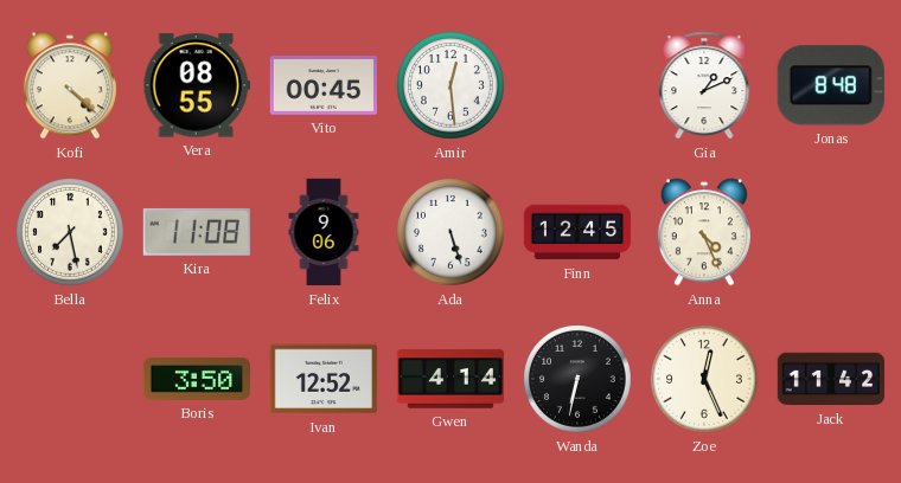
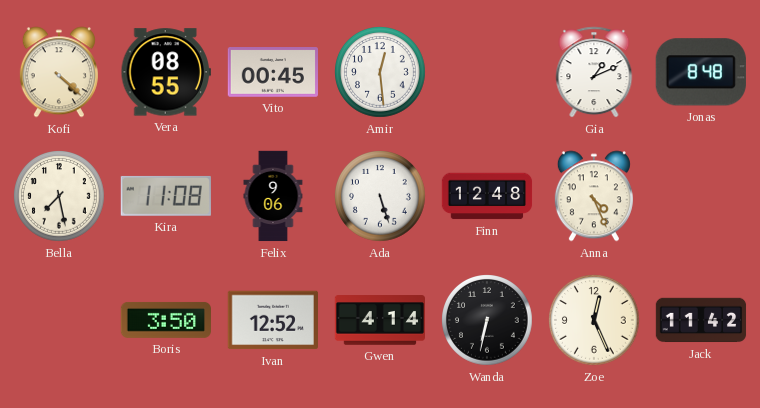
Finn: 12:45 -> 12:48
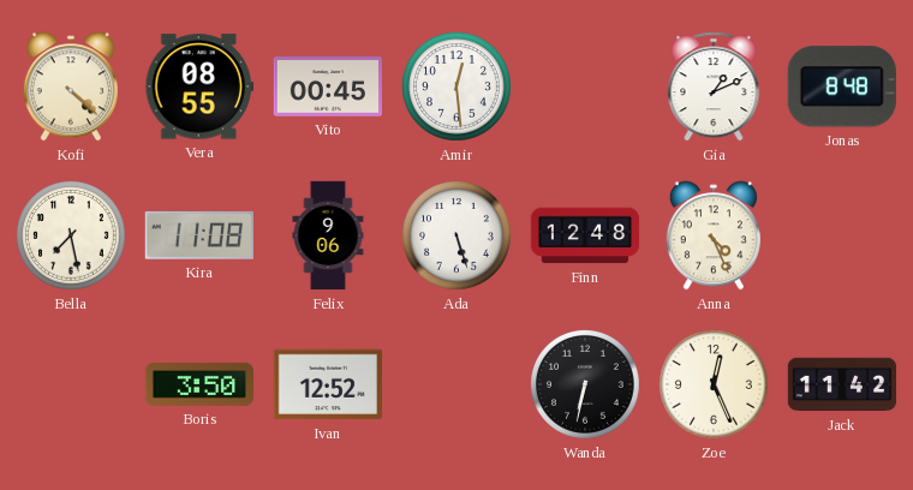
Gwen: 4:14 -> none
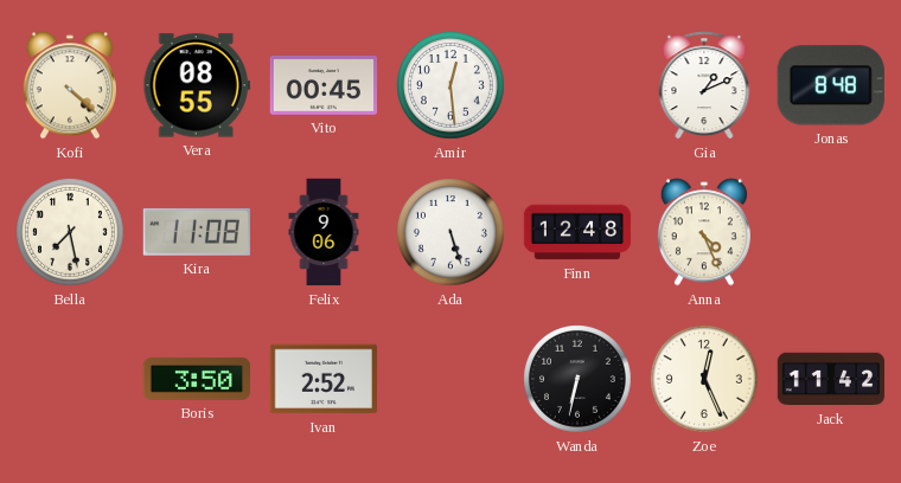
Ivan: 12:52 -> 2:52
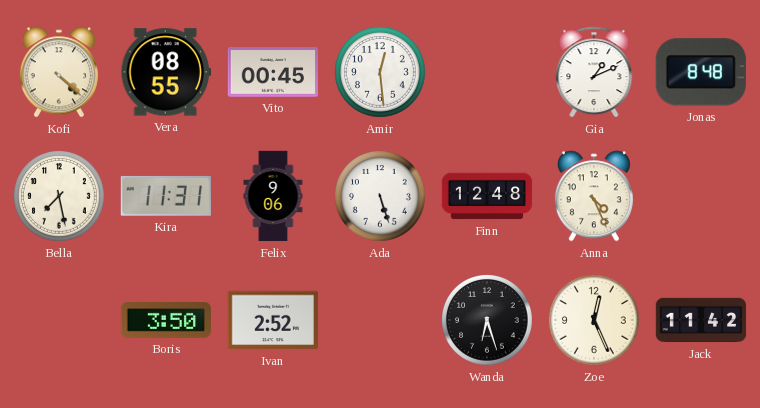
Kira: 11:08 -> 11:31
Wanda: 6:32 -> 6:27
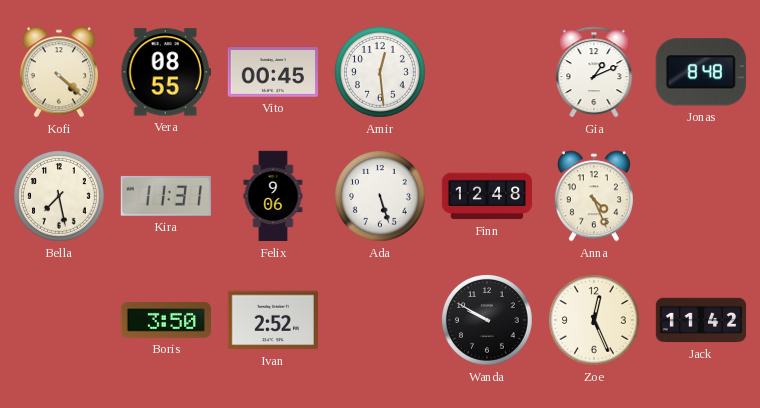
Wanda: 6:27 -> 9:50
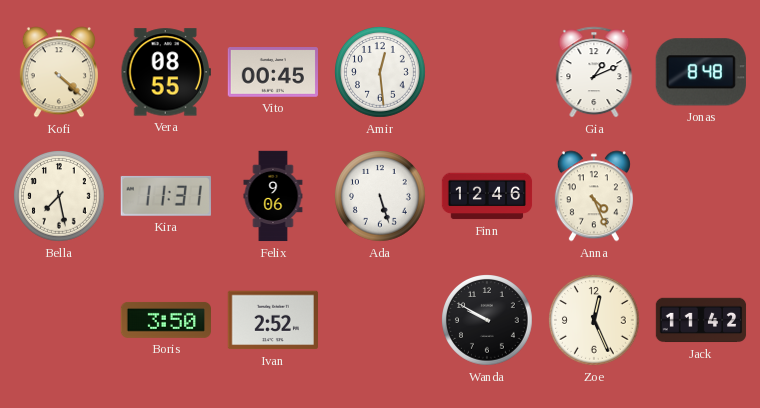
Finn: 12:48 -> 12:46
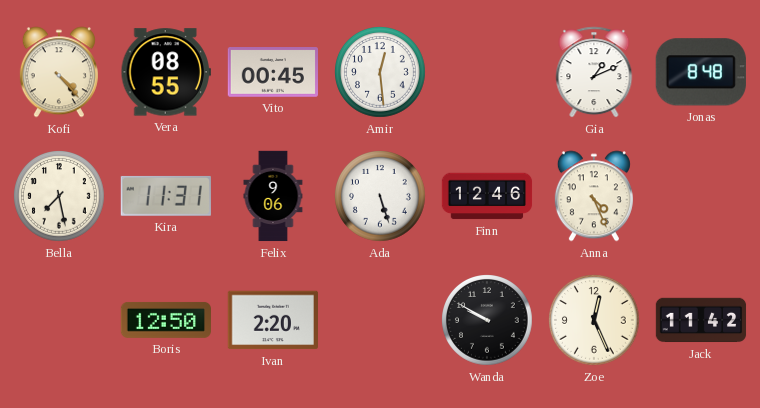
Kofi: 4:22 -> 4:23
Boris: 3:50 -> 12:50
Ivan: 2:52 -> 2:20
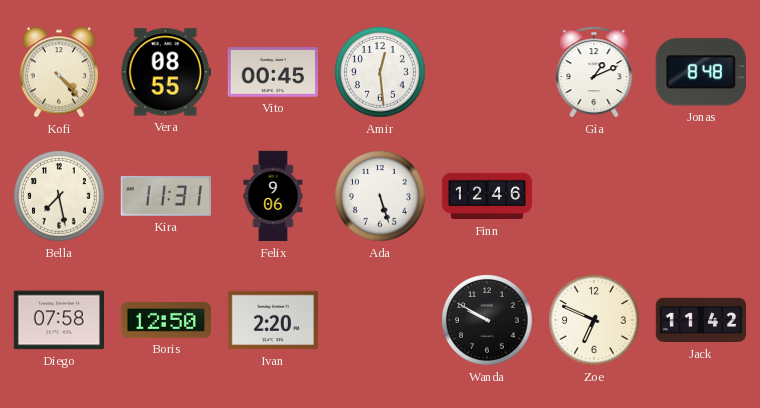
Anna: 4:26 -> none
Diego: none -> 07:58
Zoe: 12:26 -> 6:49
